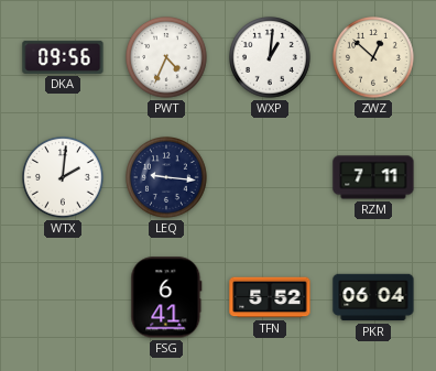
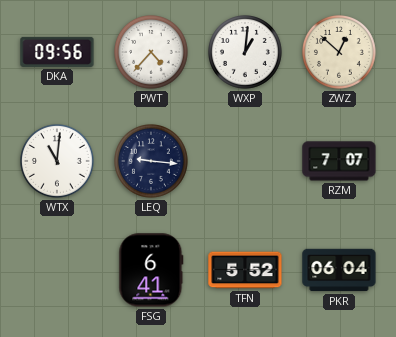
PWT: 4:34 -> 4:37
WTX: 2:01 -> 11:01
RZM: 7:11 -> 7:07
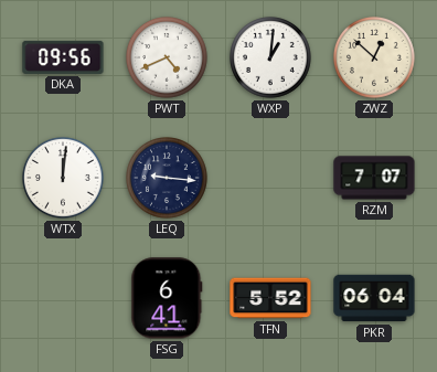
PWT: 4:37 -> 4:41
WTX: 11:01 -> 12:01
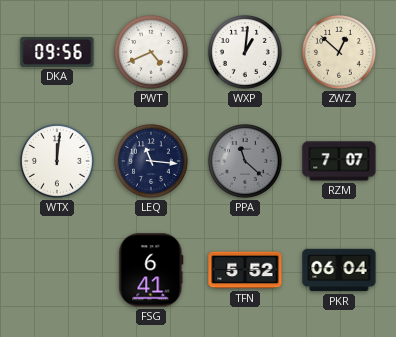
LEQ: 9:16 -> 11:16
PPA: none -> 11:22
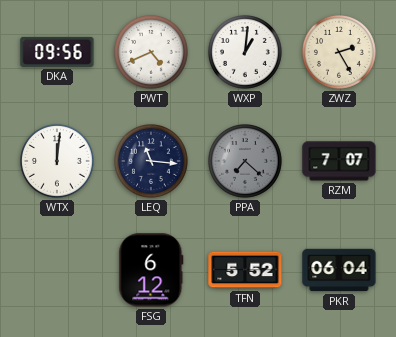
ZWZ: 12:52 -> 2:25
PPA: 11:22 -> 7:22
FSG: 6:41 -> 6:12
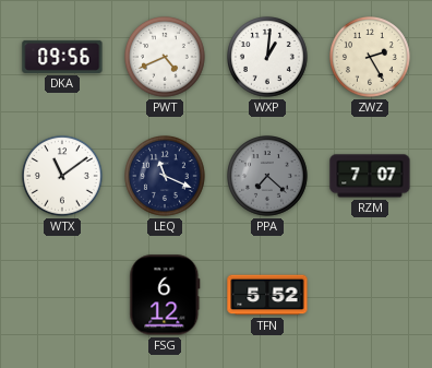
WTX: 12:01 -> 11:09
LEQ: 11:16 -> 11:19
PKR: 06:04 -> none
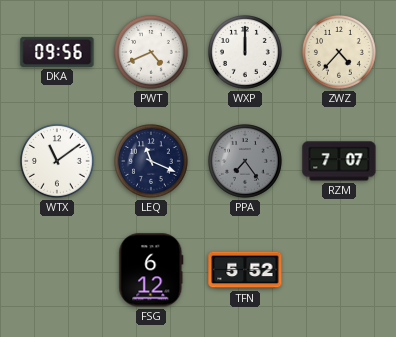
WXP: 1:01 -> 12:00
ZWZ: 2:25 -> 4:37
PPA: 7:22 -> 7:24
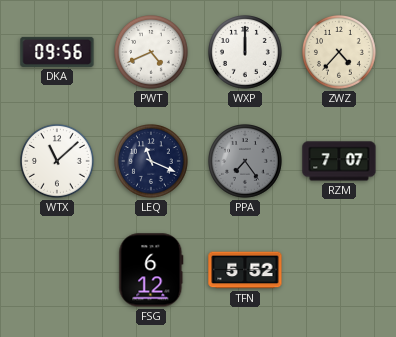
WTX: 11:09 -> 11:08
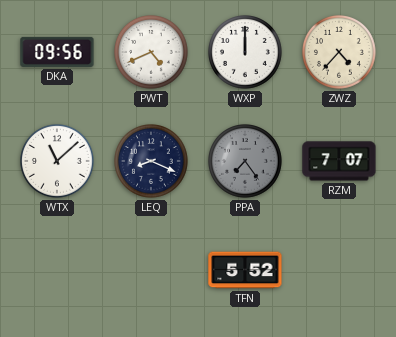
LEQ: 11:19 -> 8:19
FSG: 6:12 -> none
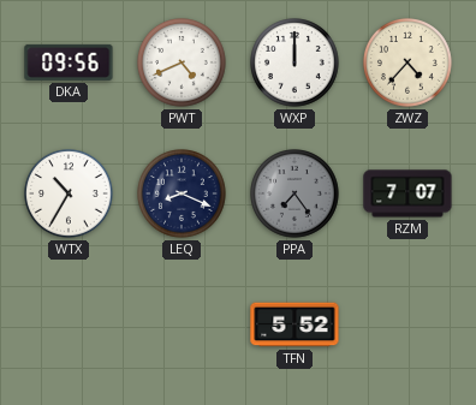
WTX: 11:08 -> 10:35
